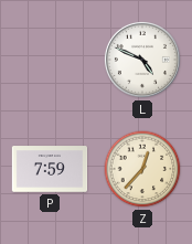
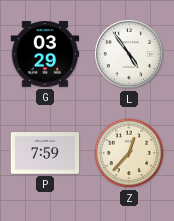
G: none -> 03:29
L: 4:49 -> 4:54
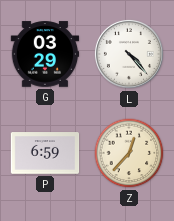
L: 4:54 -> 4:23
P: 7:59 -> 6:59
